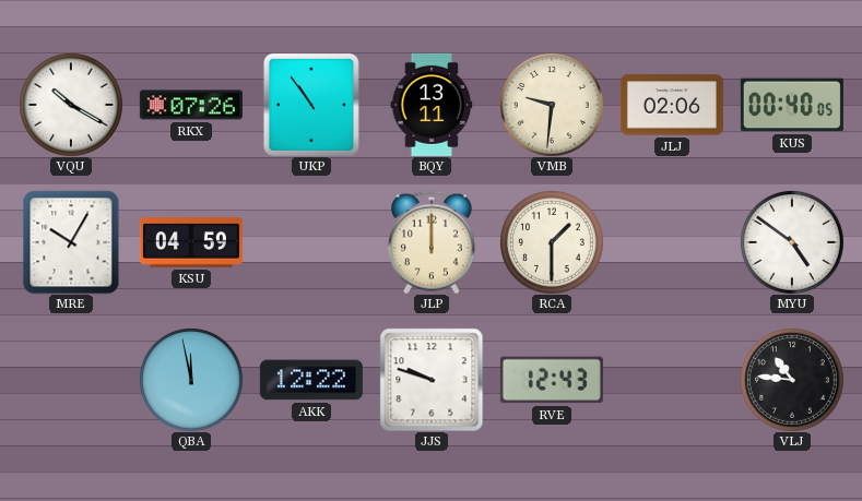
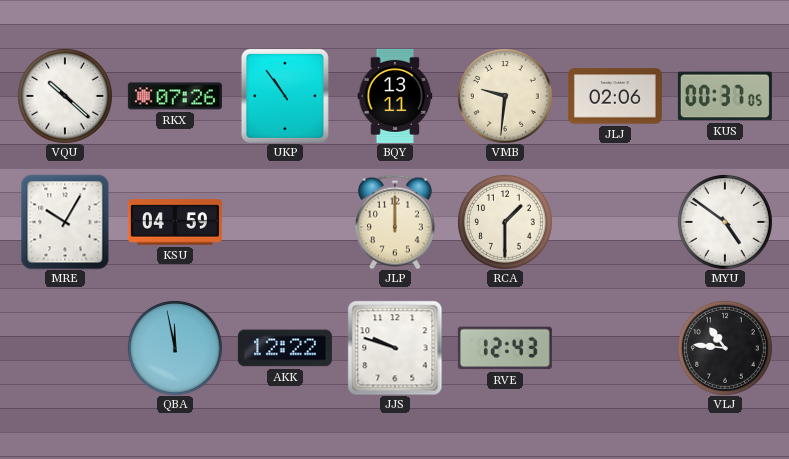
VQU: 10:20 -> 10:22
KUS: 00:40 -> 00:37
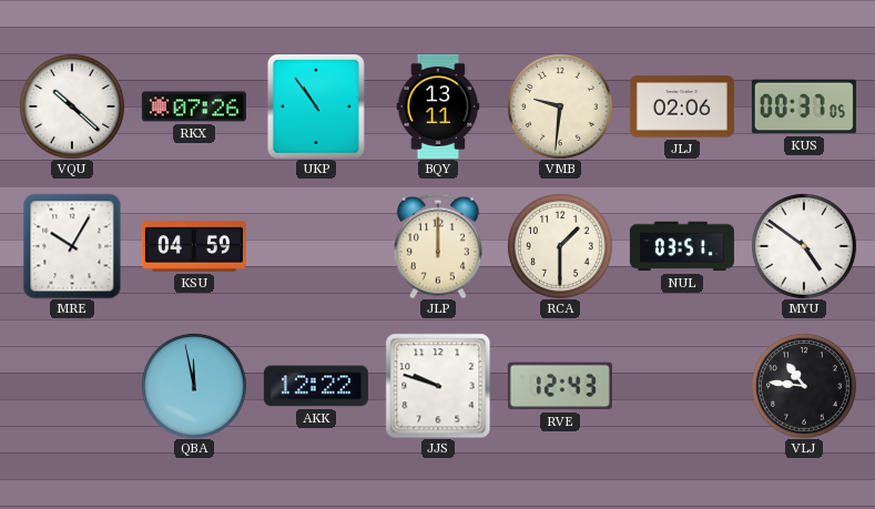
NUL: none -> 03:51
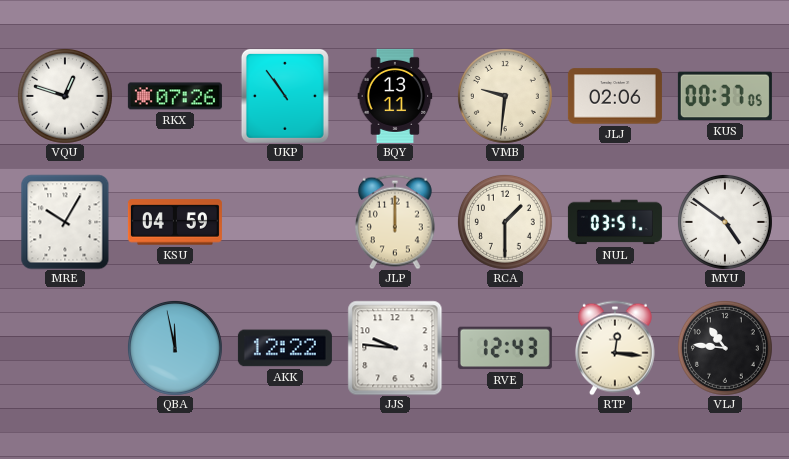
VQU: 10:22 -> 12:48
JJS: 9:48 -> 9:46
RTP: none -> 12:16
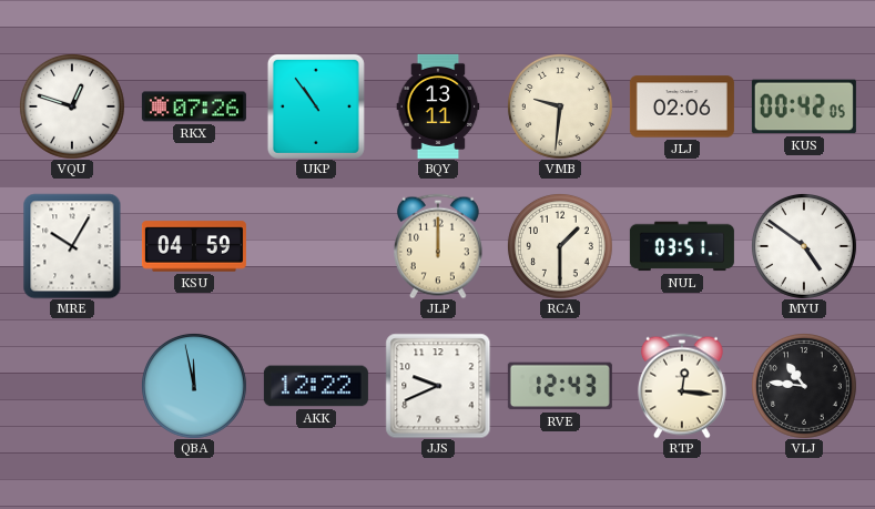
KUS: 00:37 -> 00:42
JJS: 9:46 -> 9:41
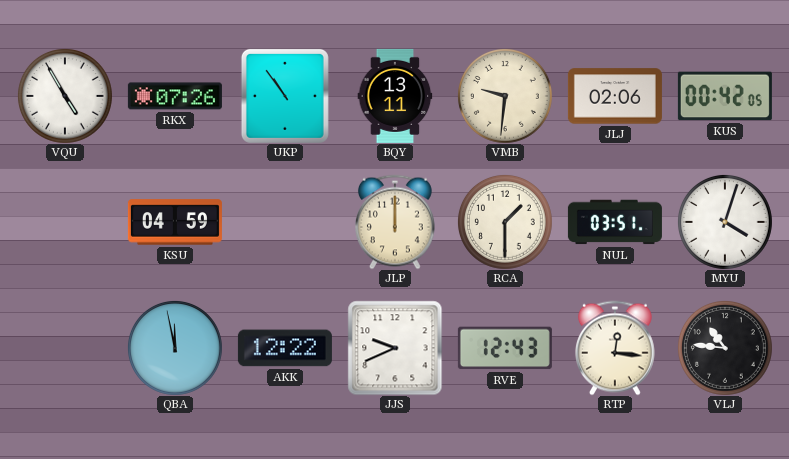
VQU: 12:48 -> 4:55
MRE: 10:05 -> none
MYU: 4:51 -> 4:03
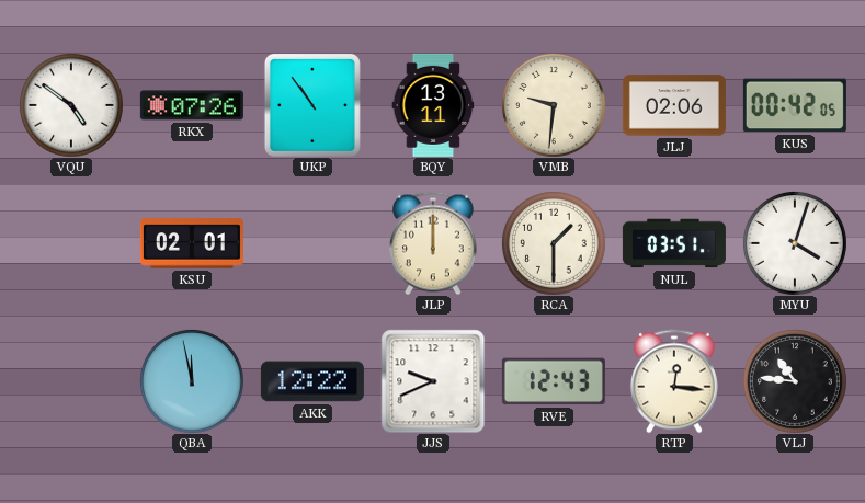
VQU: 4:55 -> 4:51
KSU: 04:59 -> 02:01
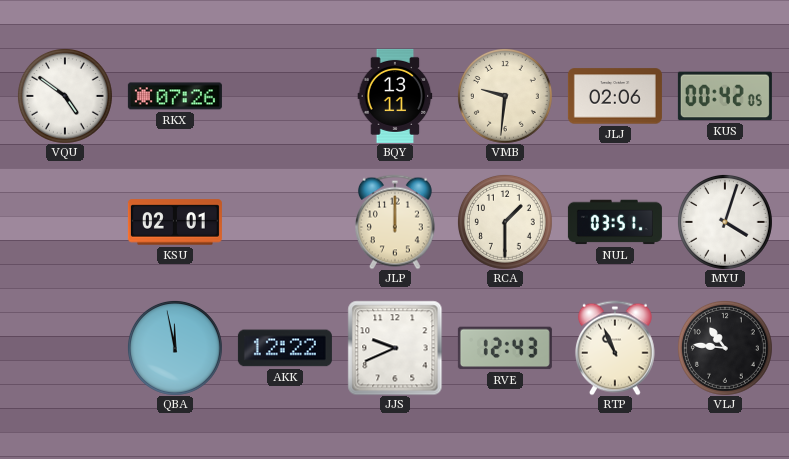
UKP: 10:54 -> none
RTP: 12:16 -> 10:56
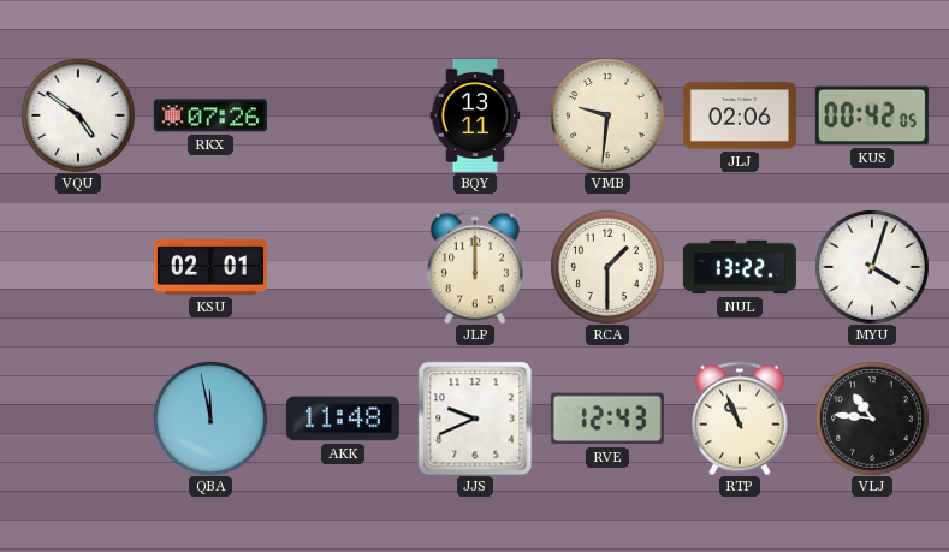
NUL: 03:51 -> 13:22
AKK: 12:22 -> 11:48
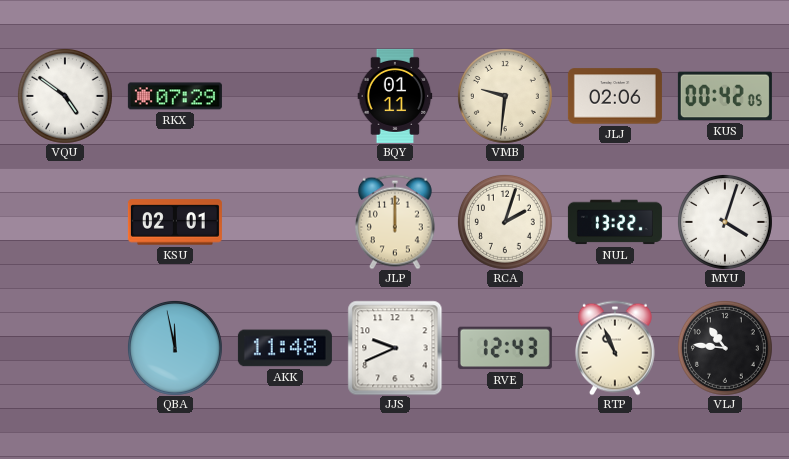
RKX: 07:26 -> 07:29
BQY: 13:11 -> 01:11
RCA: 1:30 -> 2:03
